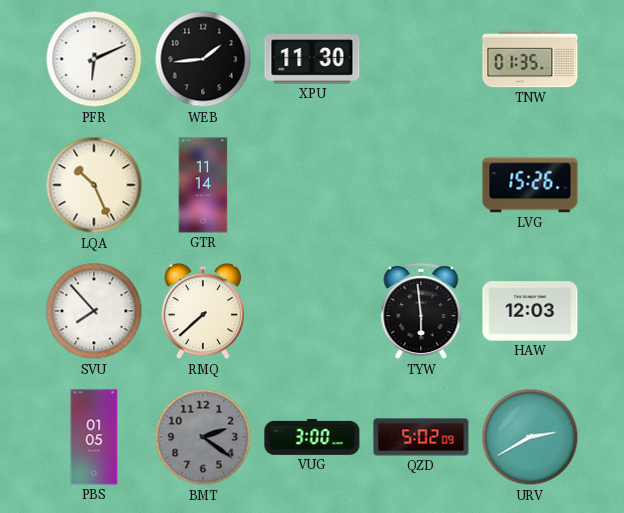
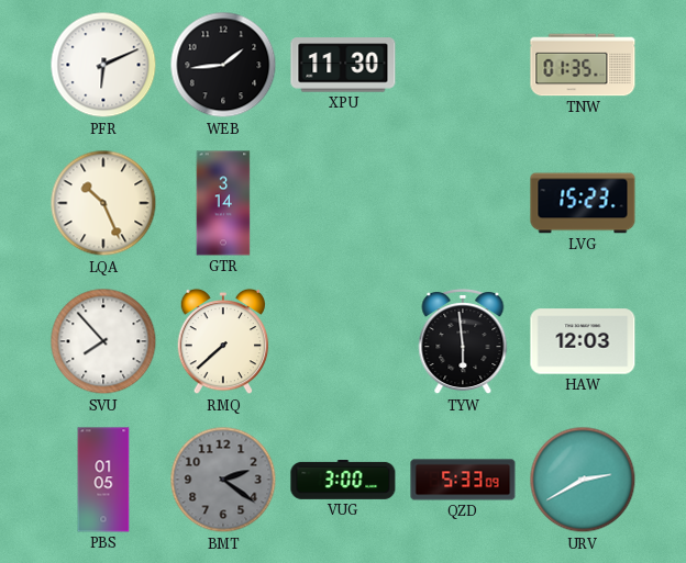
GTR: 11:14 -> 3:14
LVG: 15:26 -> 15:23
QZD: 5:02 -> 5:33
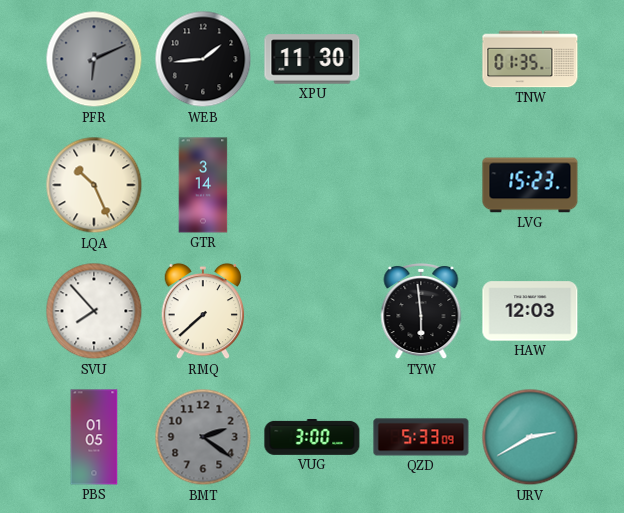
PFR dial: white -> grey
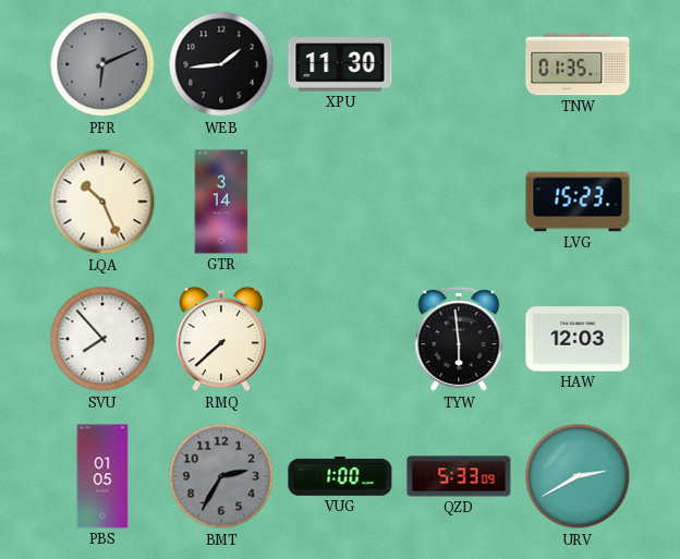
BMT: 2:21 -> 2:35
VUG: 3:00 -> 1:00
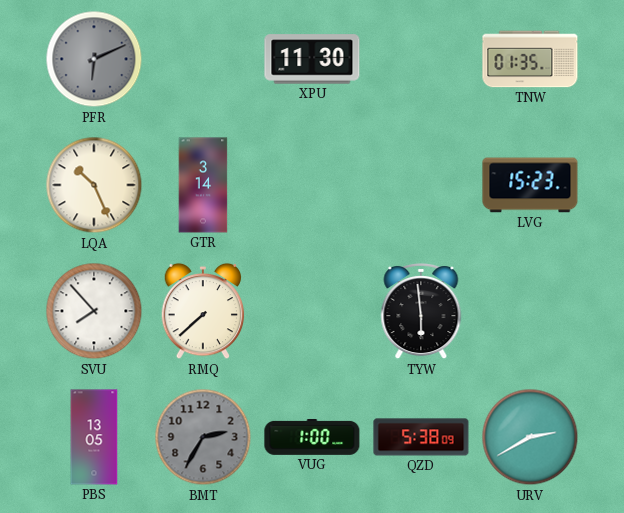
WEB: 1:44 -> none
HAW: 12:03 -> none
PBS: 01:05 -> 13:05
QZD: 5:33 -> 5:38
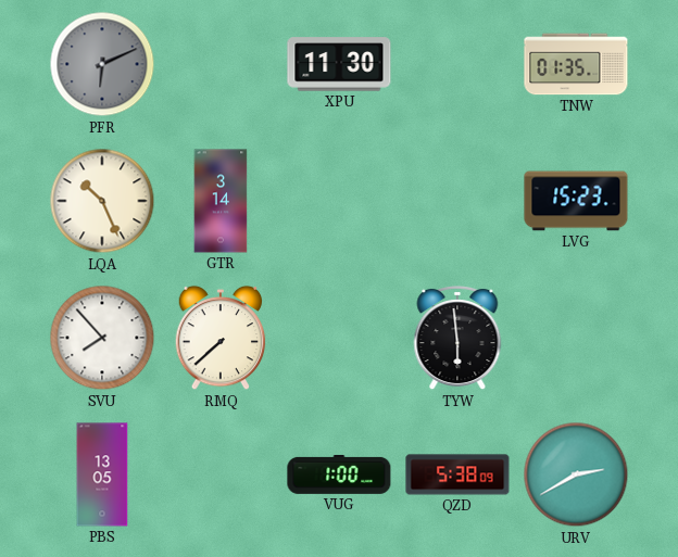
BMT: 2:35 -> none
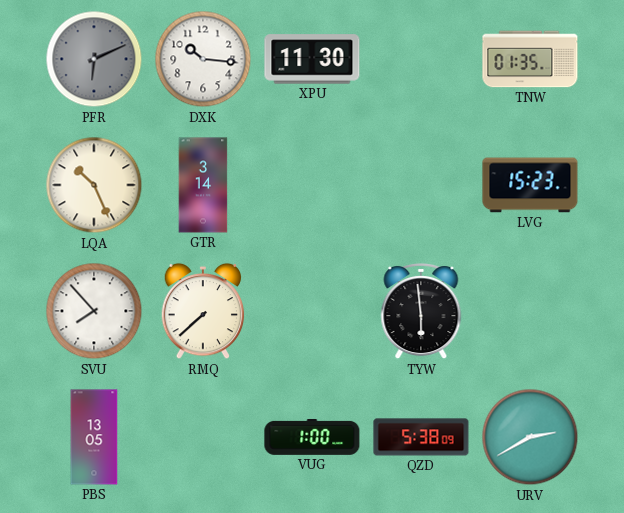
DXK: none -> 10:16
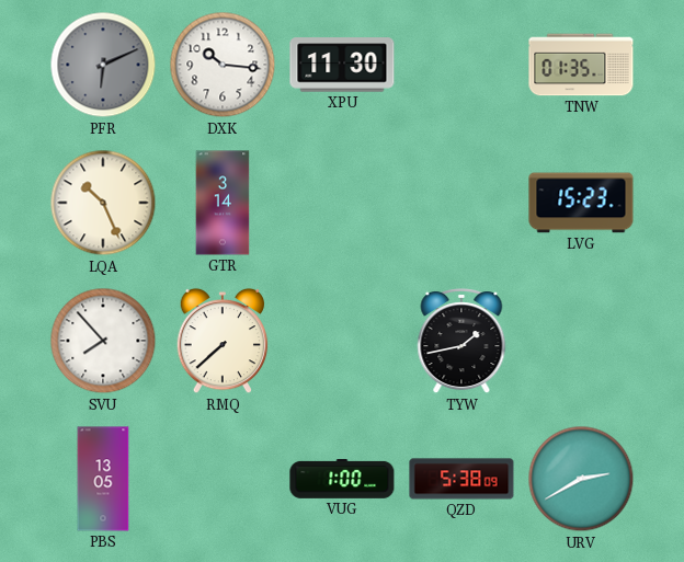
TYW: 5:59 -> 1:43
